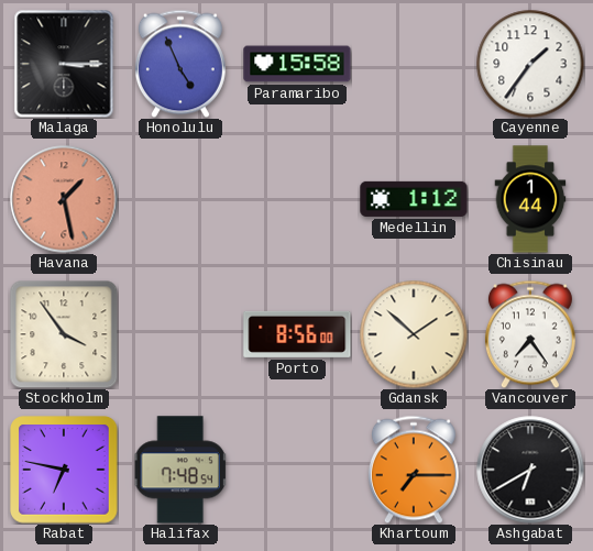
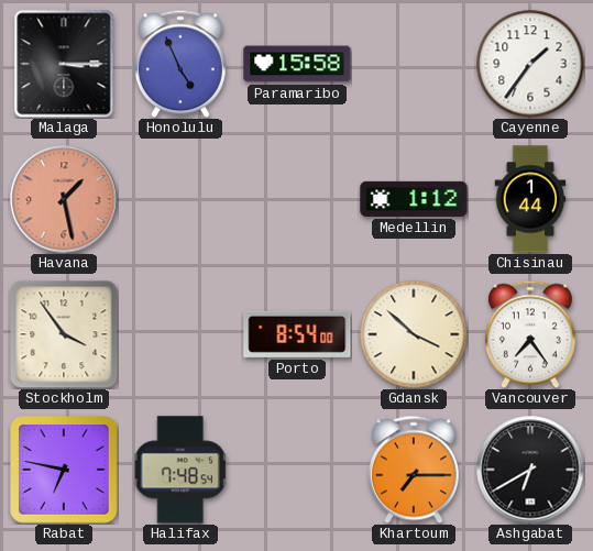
Porto: 8:56 -> 8:54
Gdansk: 1:52 -> 3:52
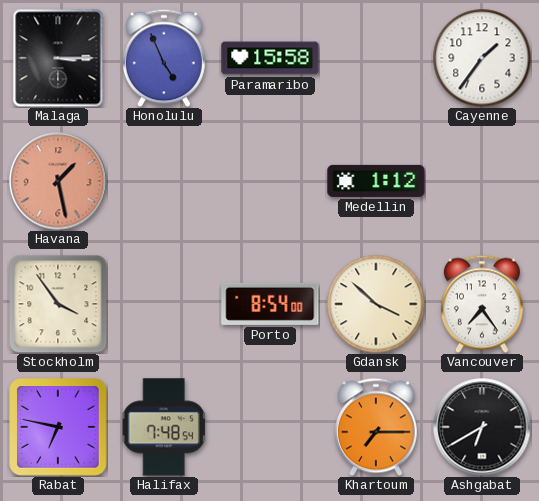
Chisinau: 1:44 -> none
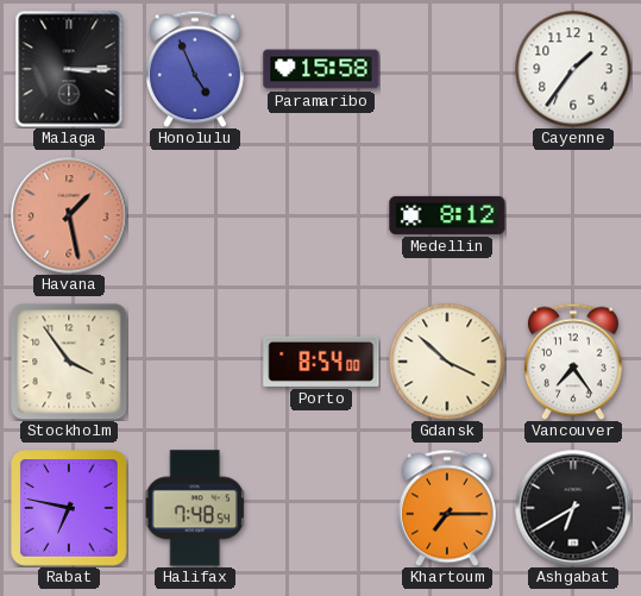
Medellin: 1:12 -> 8:12
